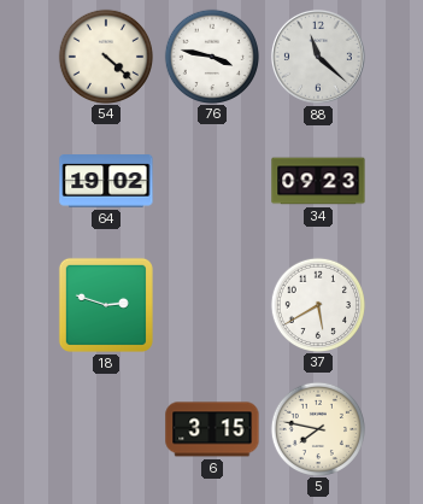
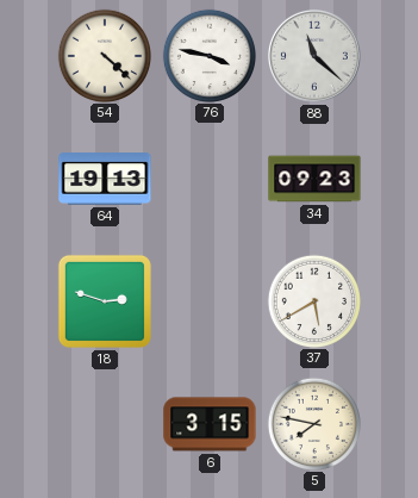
64: 19:02 -> 19:13
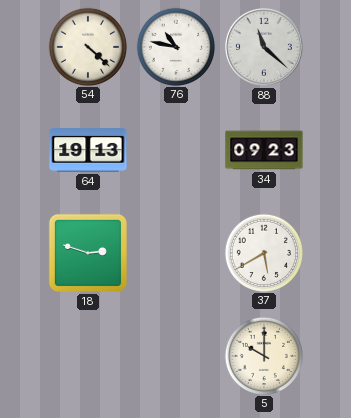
76: 3:47 -> 10:47
6: 3:15 -> none
5: 7:47 -> 10:00
